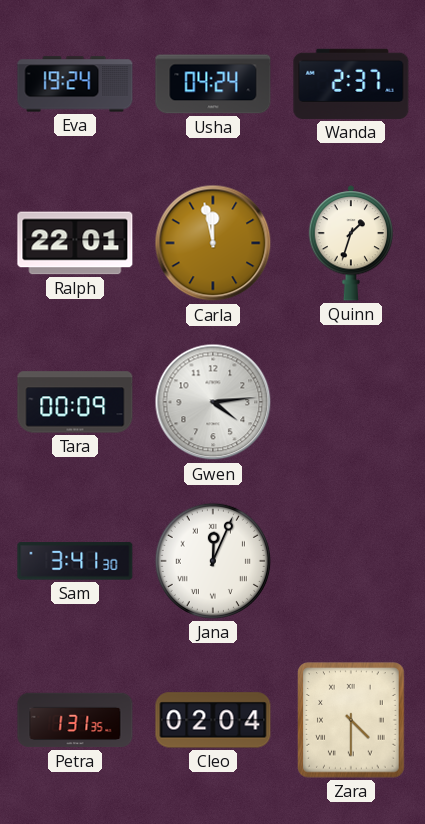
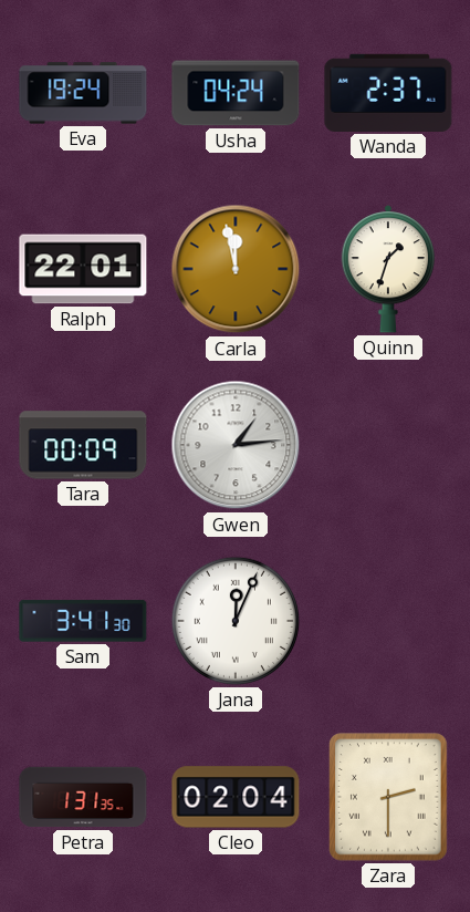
Gwen: 4:14 -> 1:14
Zara: 4:30 -> 2:30
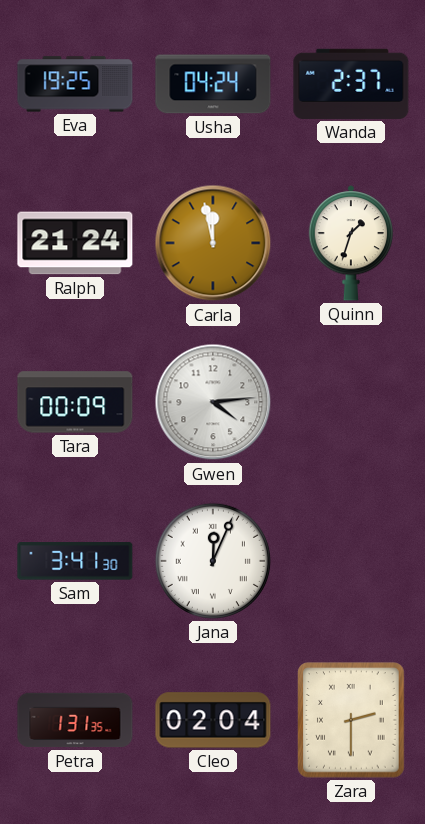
Eva: 19:24 -> 19:25
Ralph: 22:01 -> 21:24
Gwen: 1:14 -> 4:14
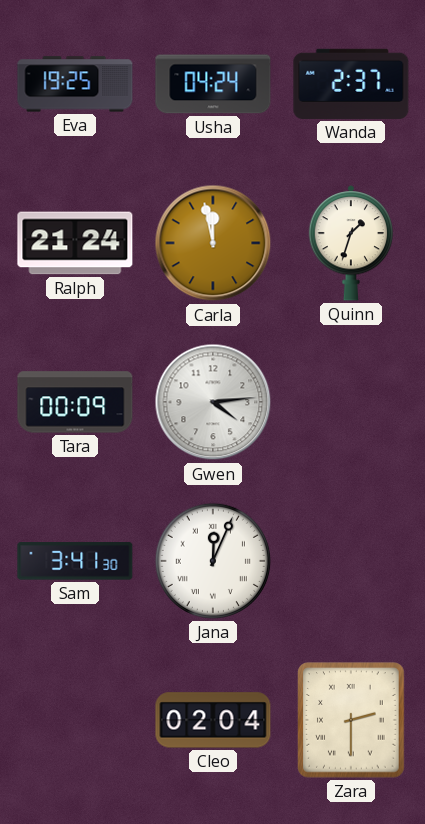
Petra: 1:31 -> none
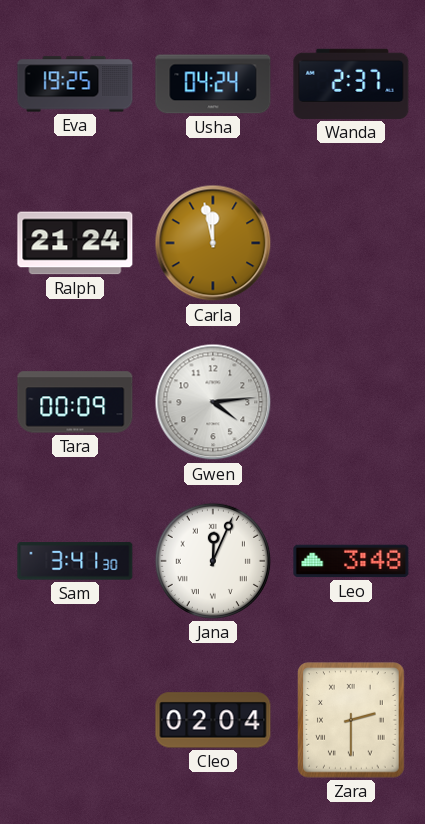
Quinn: 1:33 -> none
Leo: none -> 3:48
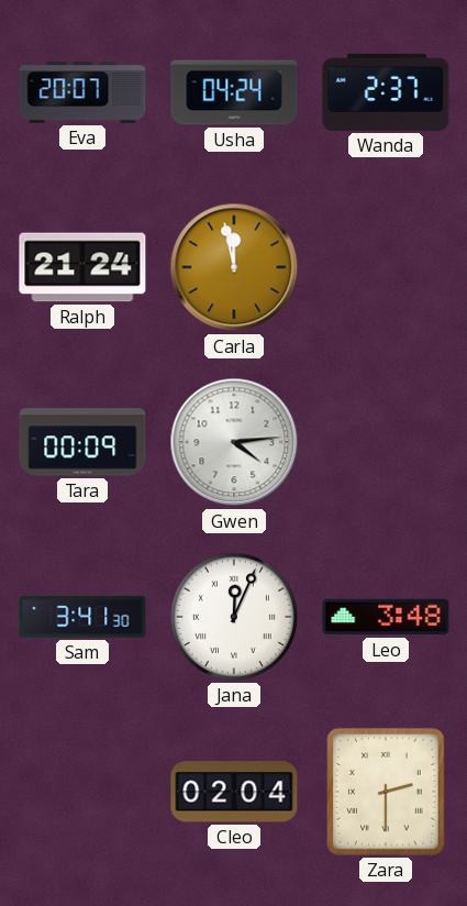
Eva: 19:25 -> 20:07
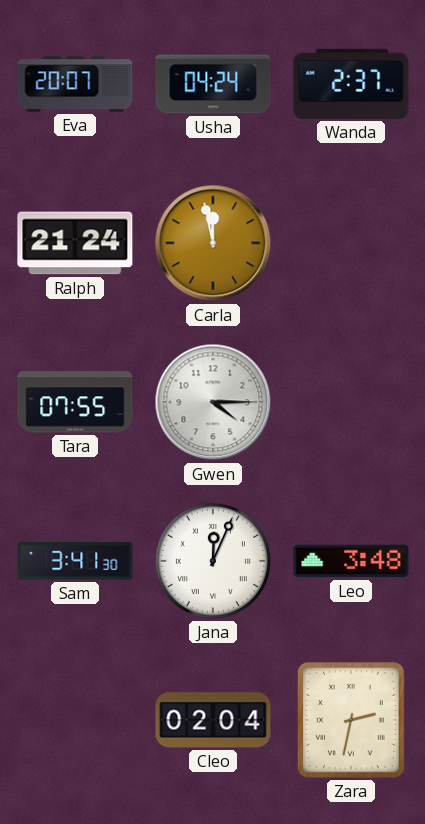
Tara: 00:09 -> 07:55
Gwen: 4:14 -> 4:15
Zara: 2:30 -> 2:32
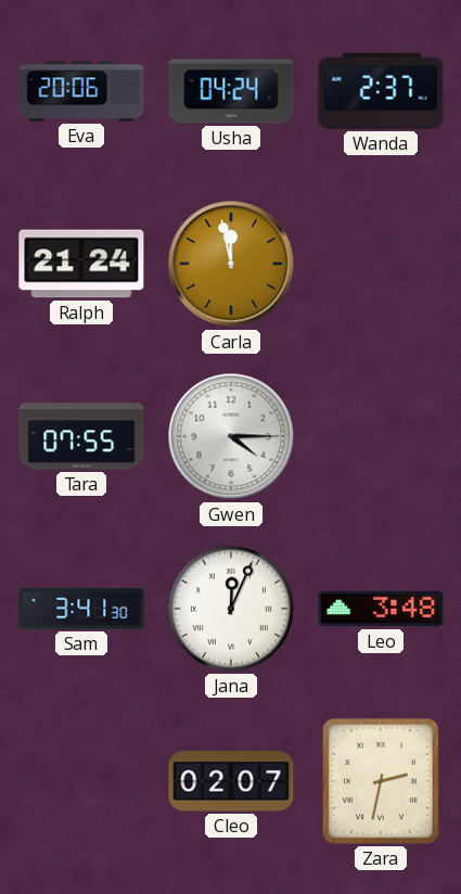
Eva: 20:07 -> 20:06
Cleo: 02:04 -> 02:07
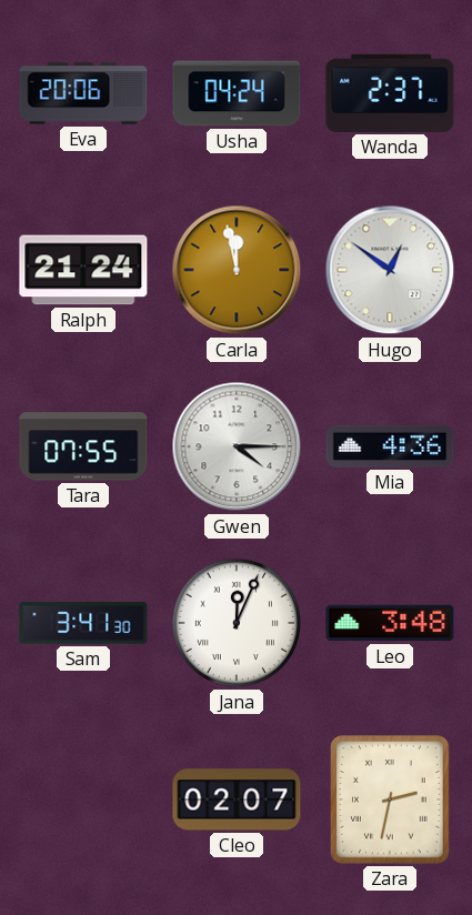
Hugo: none -> 12:51
Mia: none -> 4:36
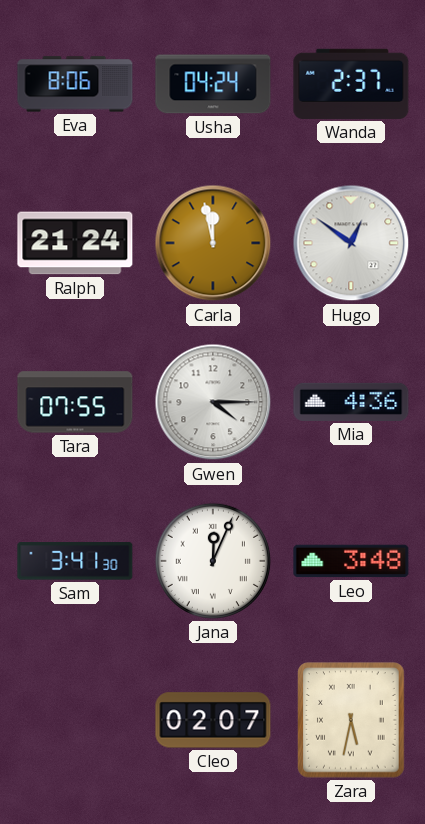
Eva: 20:06 -> 8:06
Zara: 2:32 -> 5:32
